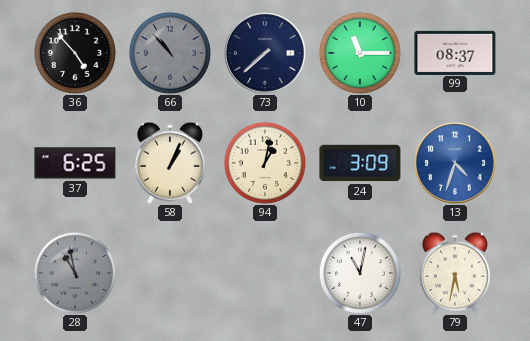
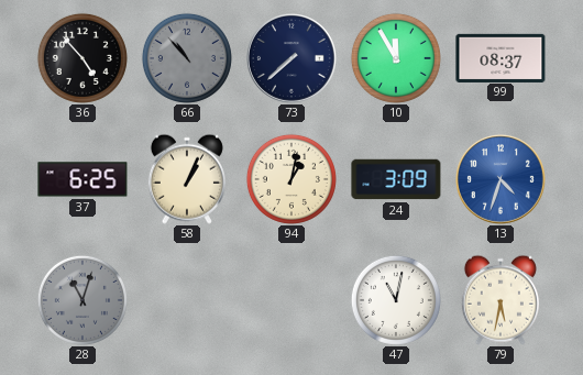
10: 11:15 -> 11:55
28: 10:58 -> 11:03
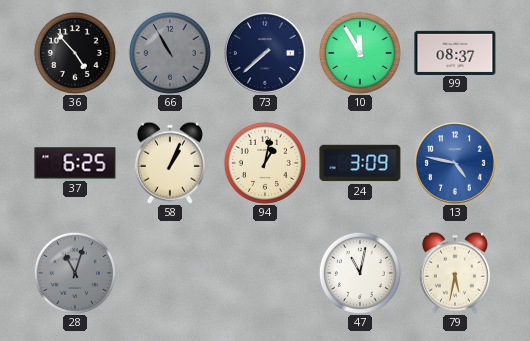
66: 10:53 -> 10:55
13: 4:33 -> 4:47
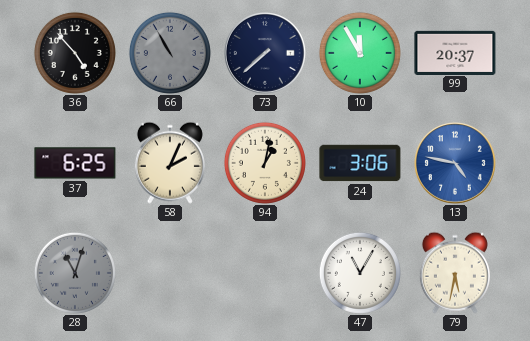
99: 08:37 -> 20:37
58: 1:04 -> 2:04
24: 3:09 -> 3:06
47: 11:02 -> 11:05
